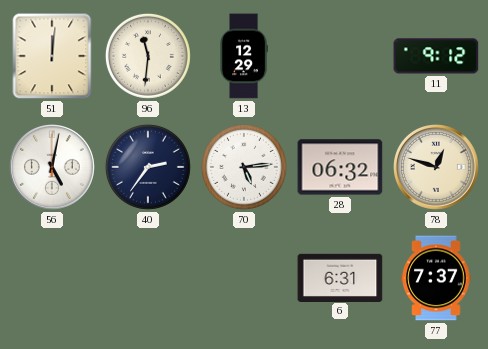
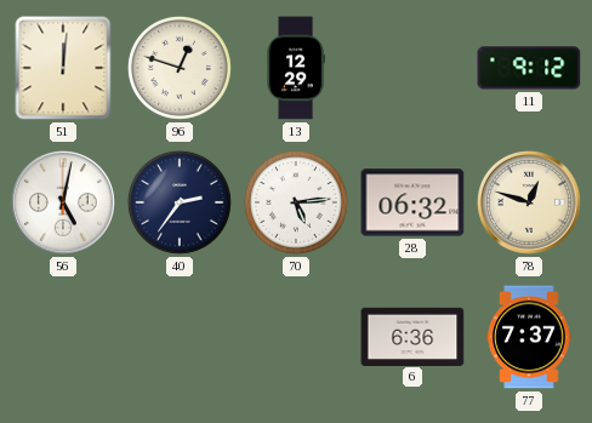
96: 11:31 -> 12:48
6: 6:31 -> 6:36
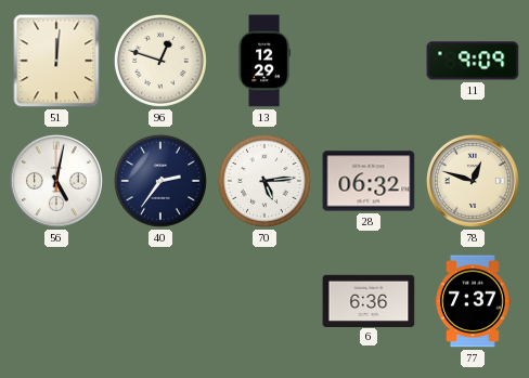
11: 9:12 -> 9:09
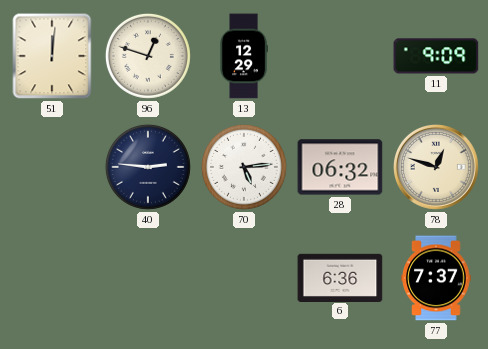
56: 5:02 -> none
40: 2:36 -> 2:46
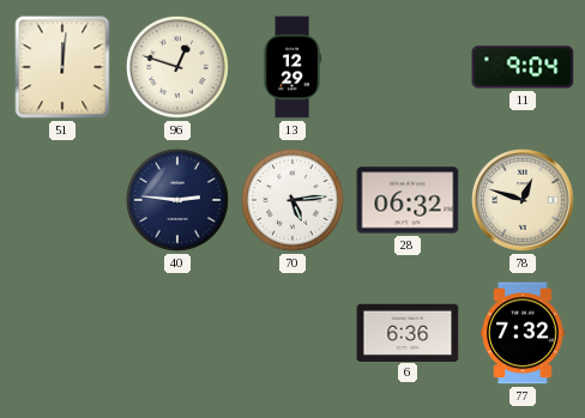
11: 9:09 -> 9:04
77: 7:37 -> 7:32
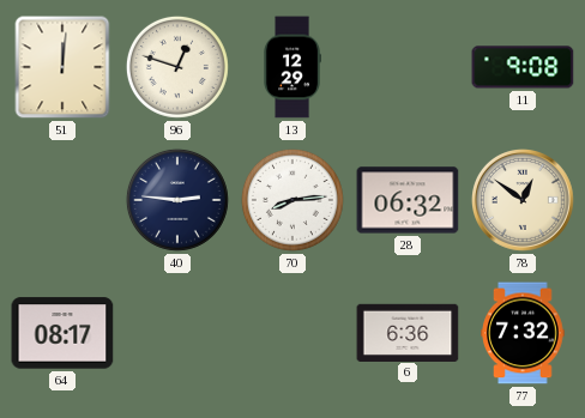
11: 9:04 -> 9:08
70: 5:14 -> 8:14
78: 12:48 -> 12:51
64: none -> 08:17
